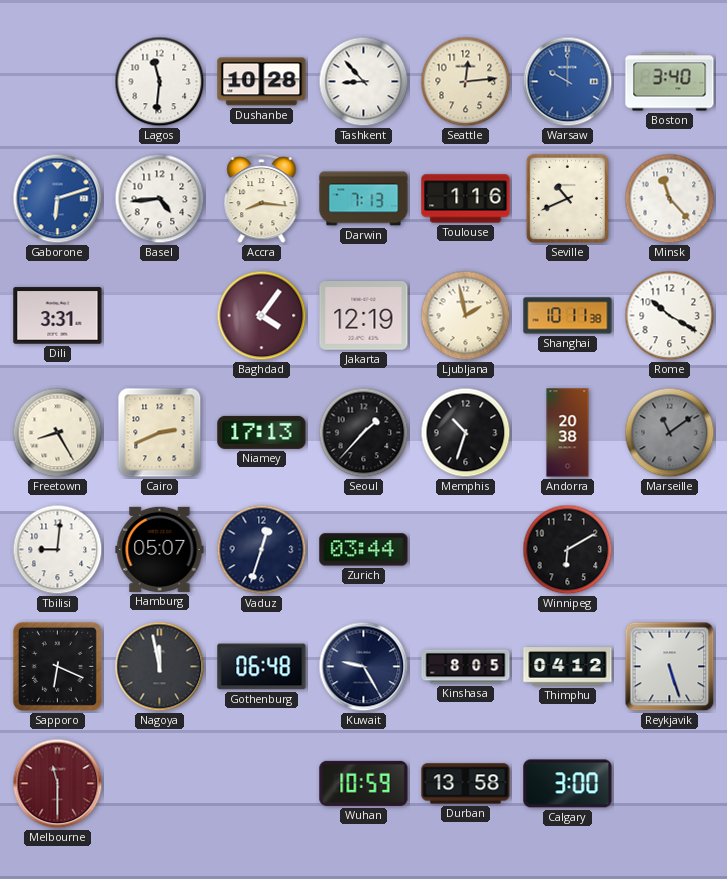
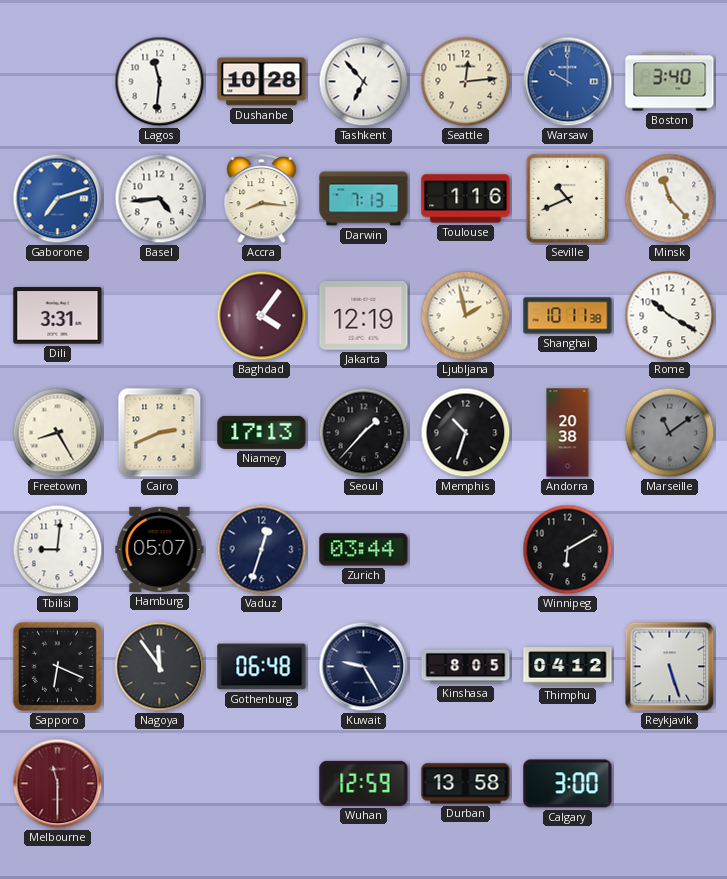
Tashkent: 8:53 -> 6:53
Gaborone: 6:12 -> 7:12
Nagoya: 11:58 -> 11:54
Wuhan: 10:59 -> 12:59
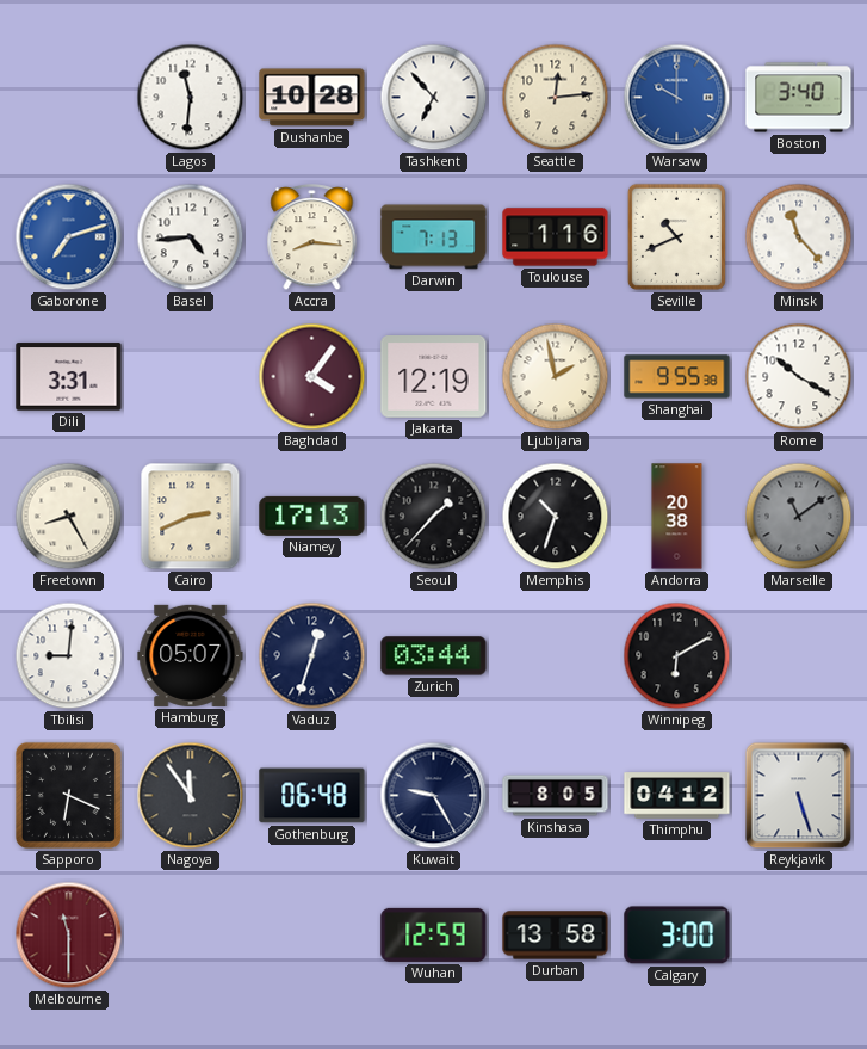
Shanghai: 10:11 -> 9:55
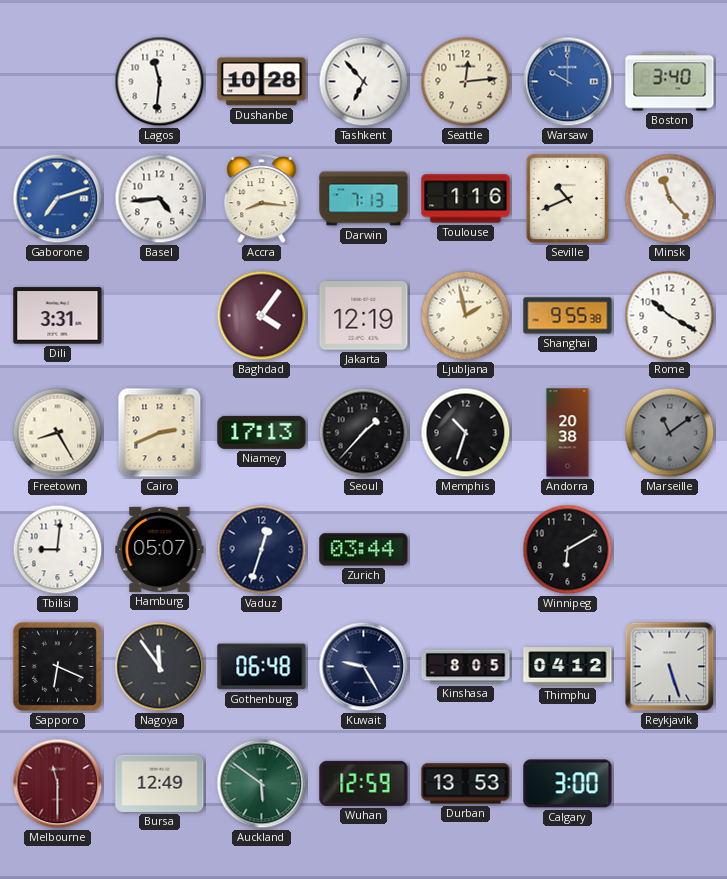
Bursa: none -> 12:49
Auckland: none -> 5:51
Durban: 13:58 -> 13:53
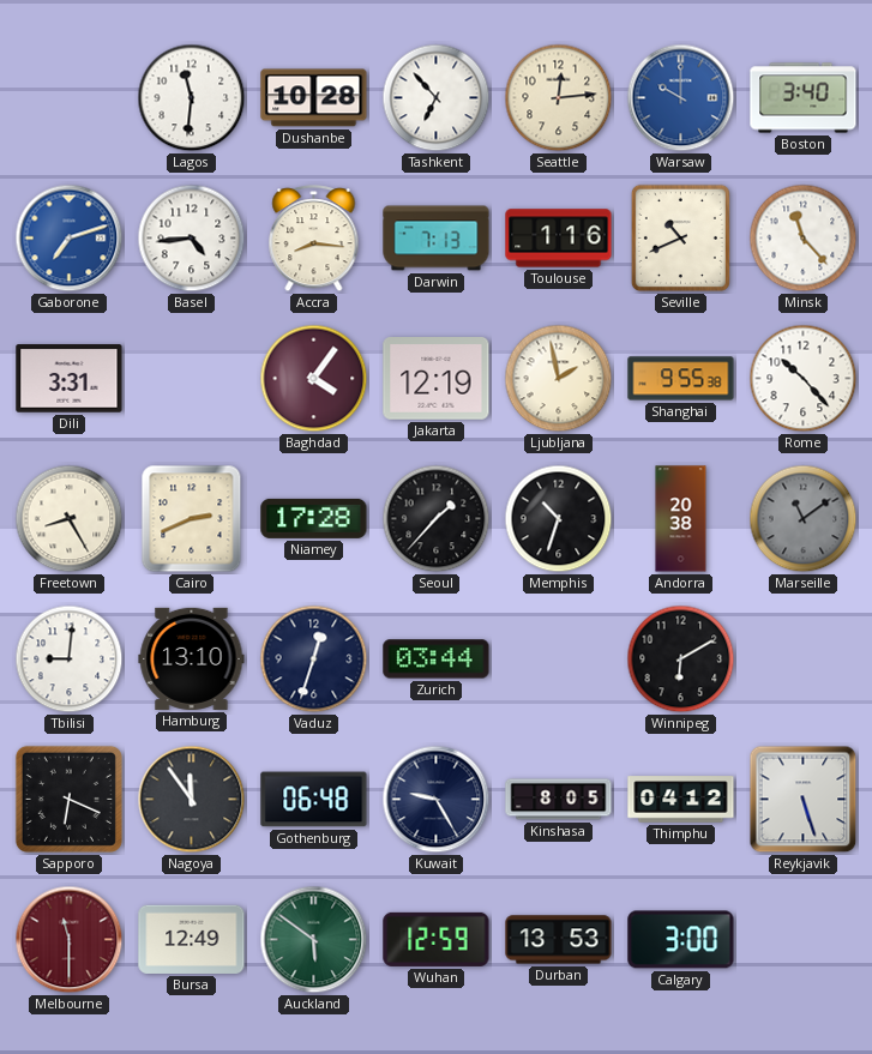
Rome: 10:20 -> 10:23
Niamey: 17:13 -> 17:28
Hamburg: 05:07 -> 13:10
